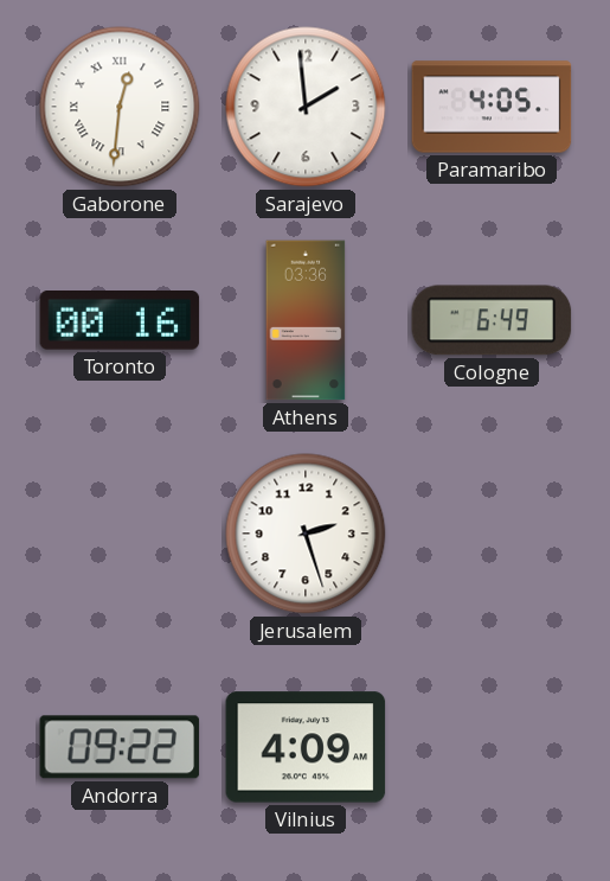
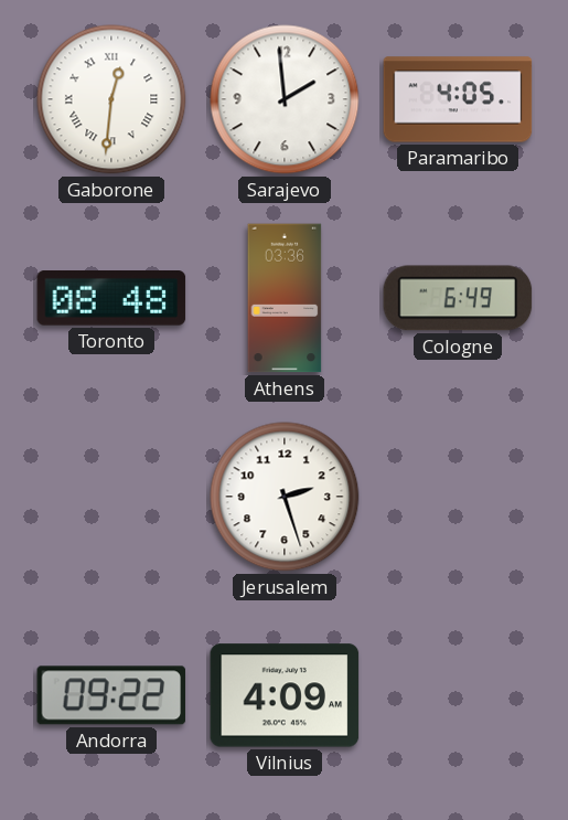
Toronto: 00:16 -> 08:48
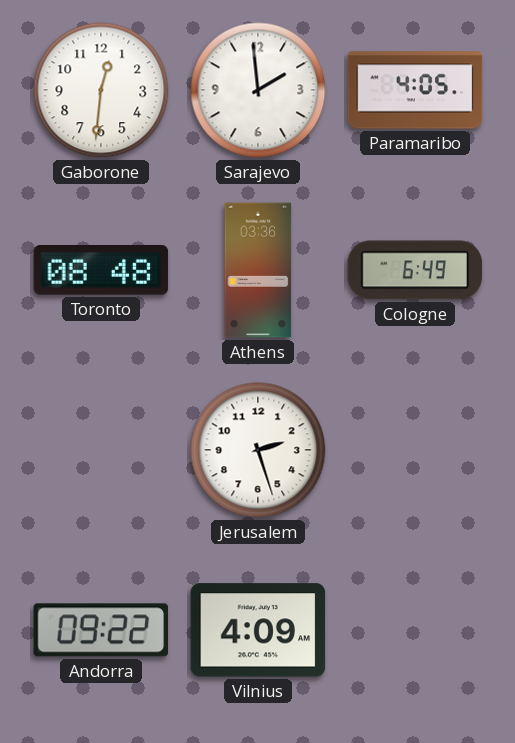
Gaborone numerals: Roman -> Arabic
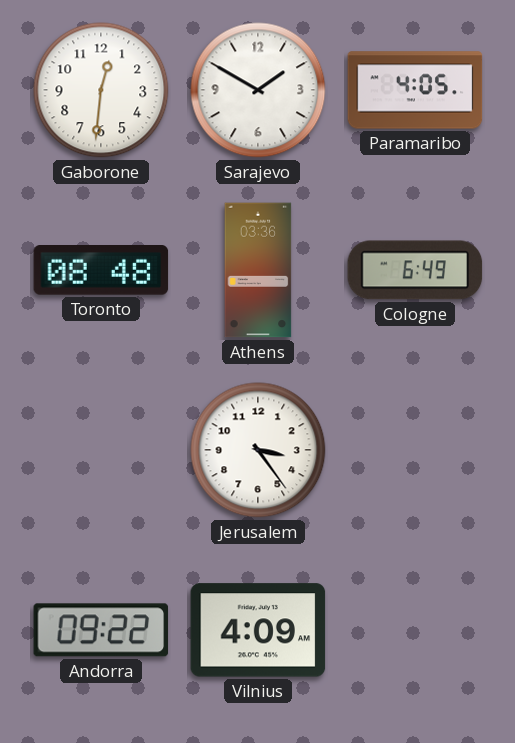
Sarajevo: 1:59 -> 1:50
Jerusalem: 2:27 -> 3:24
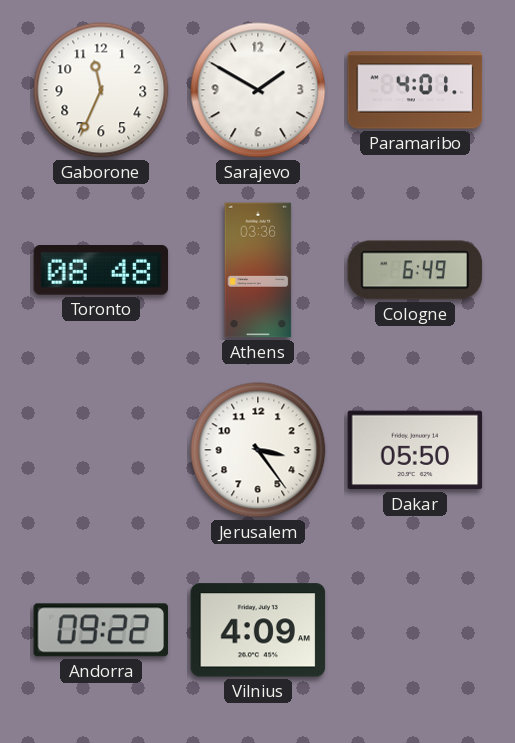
Gaborone: 12:31 -> 11:34
Paramaribo: 4:05 -> 4:01
Dakar: none -> 05:50
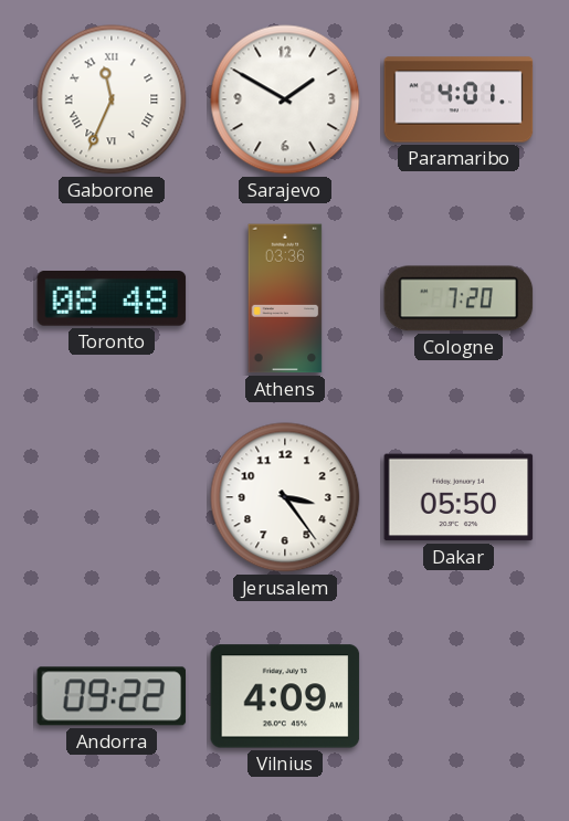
Gaborone numerals: Arabic -> Roman
Cologne: 6:49 -> 7:20
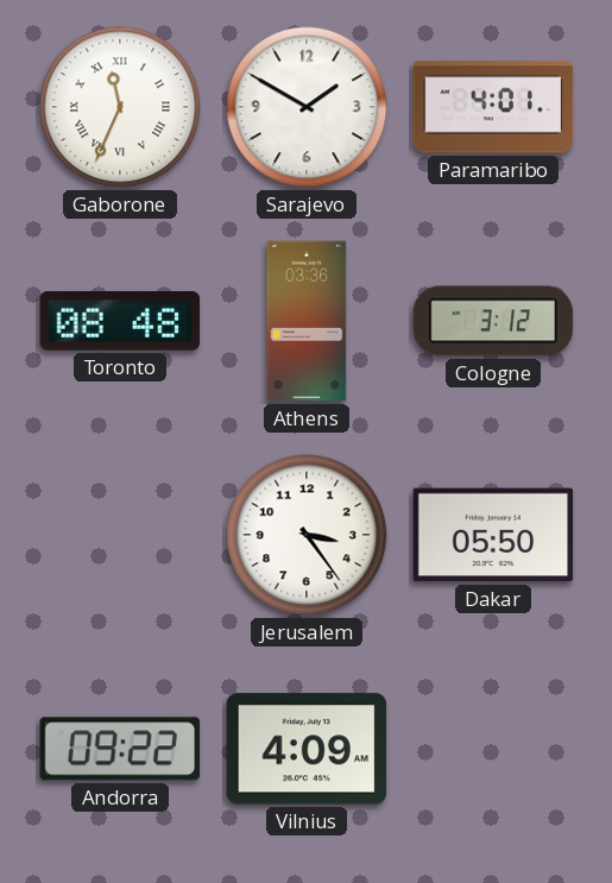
Cologne: 7:20 -> 3:12
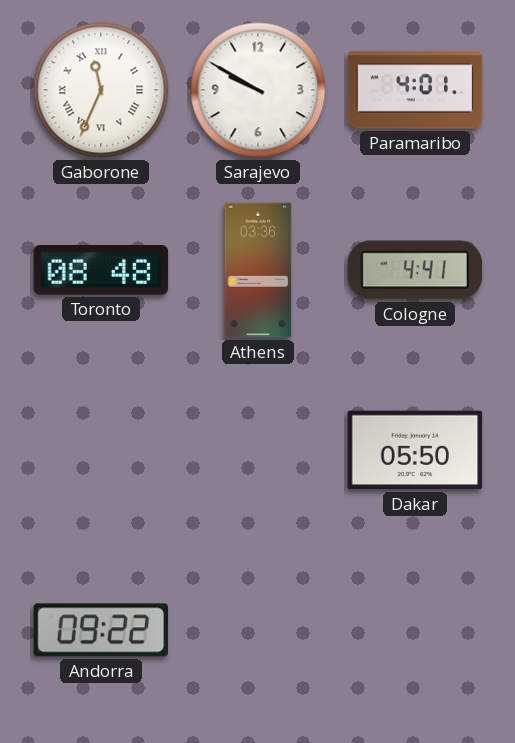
Sarajevo: 1:50 -> 9:50
Cologne: 3:12 -> 4:41
Jerusalem: 3:24 -> none
Vilnius: 4:09 -> none
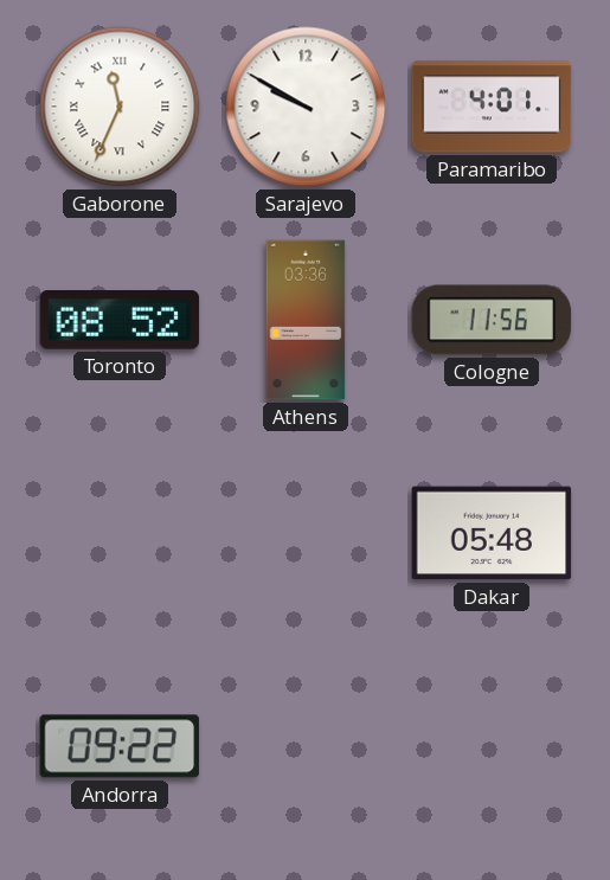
Toronto: 08:48 -> 08:52
Cologne: 4:41 -> 11:56
Dakar: 05:50 -> 05:48
